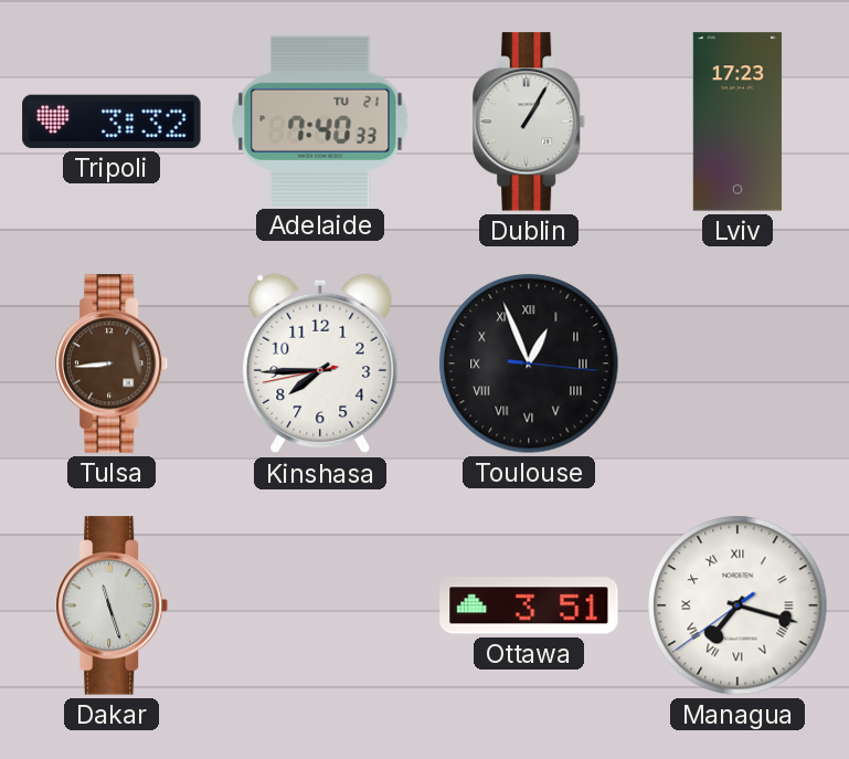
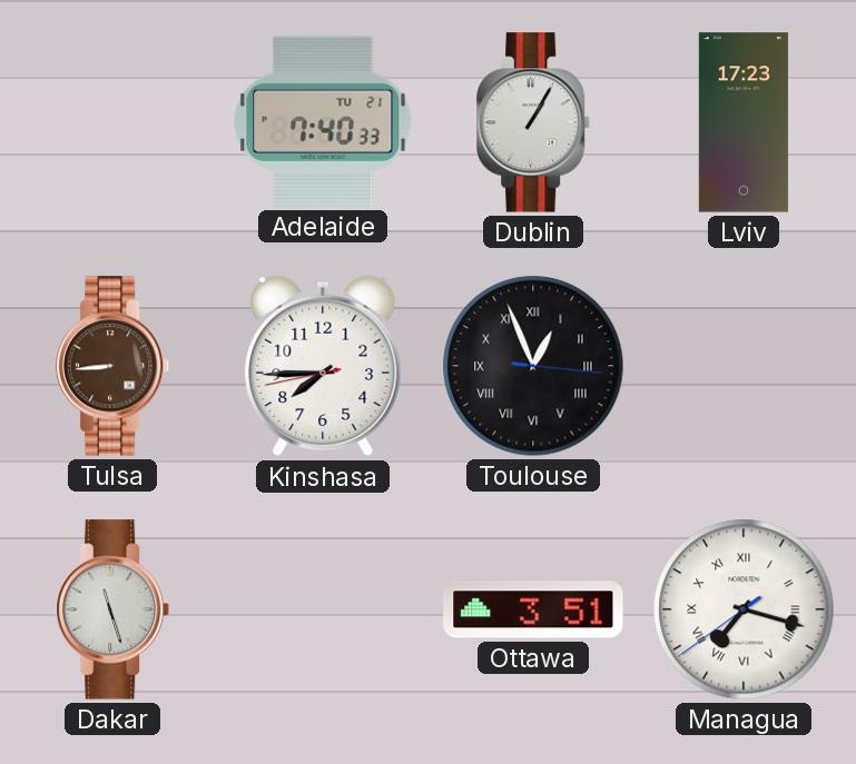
Tripoli: 3:32 -> none
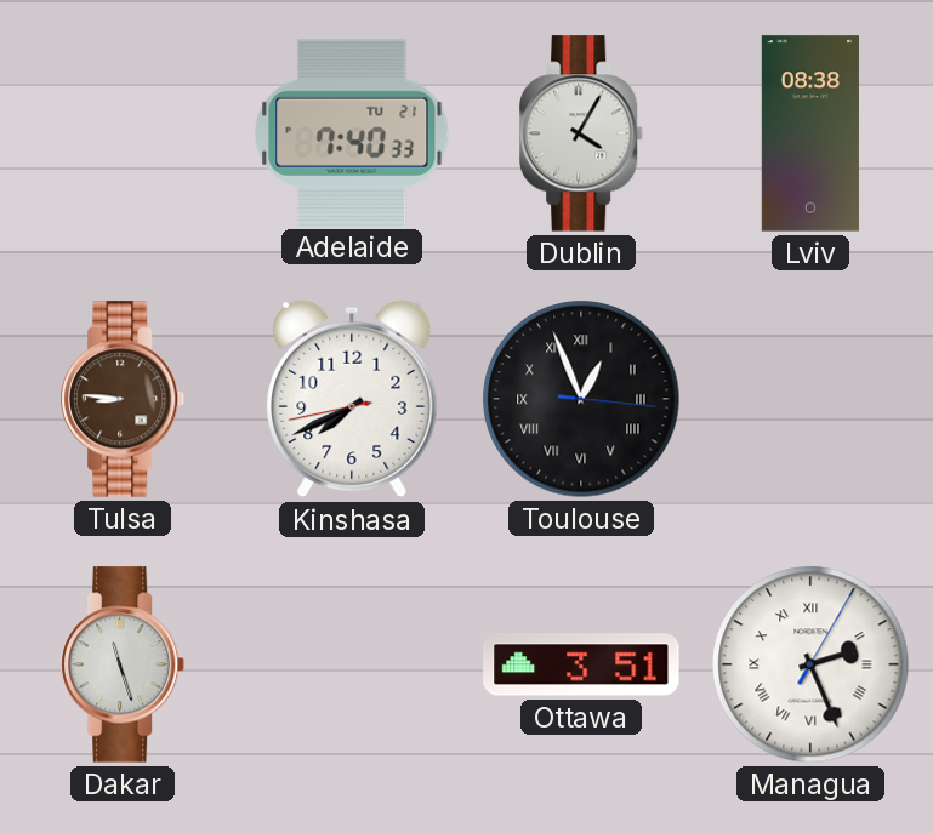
Dublin: 1:05 -> 4:05
Lviv: 17:23 -> 08:38
Tulsa: 8:44 -> 8:46
Kinshasa: 7:44 -> 7:40
Managua: 7:17 -> 2:26
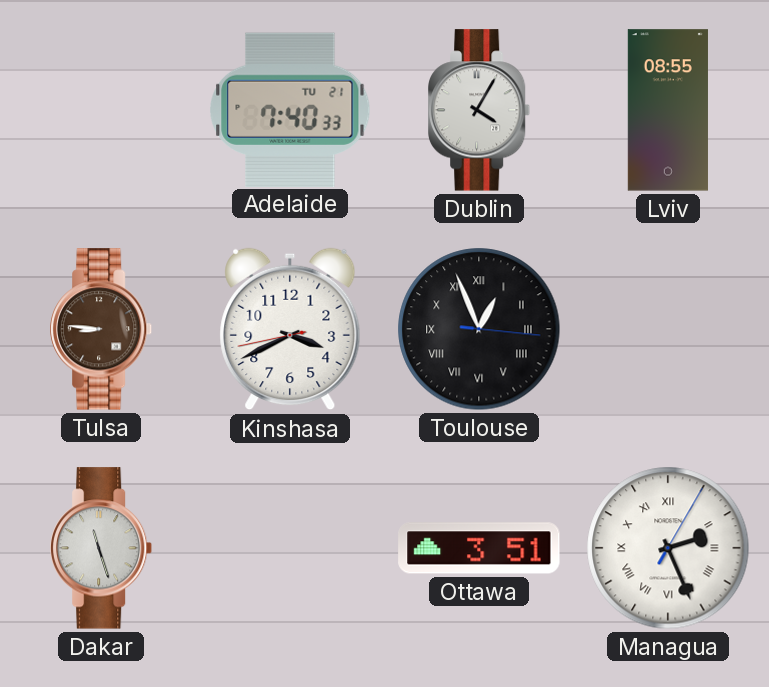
Lviv: 08:38 -> 08:55
Kinshasa: 7:40 -> 3:40
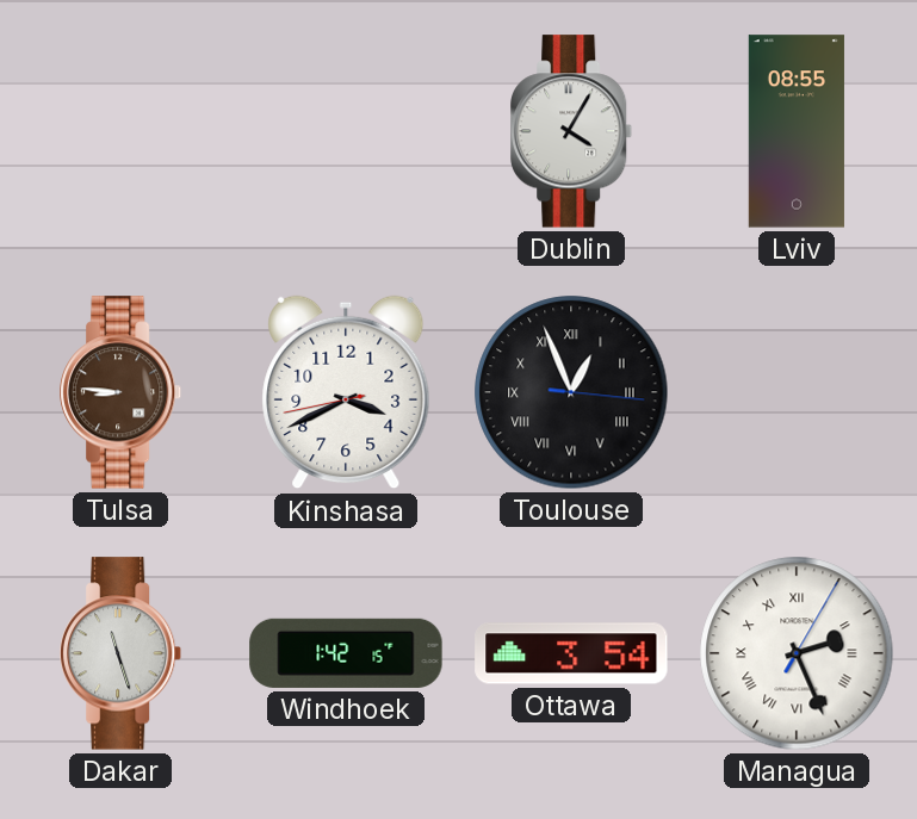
Adelaide: 7:40 -> none
Windhoek: none -> 1:42
Ottawa: 3:51 -> 3:54
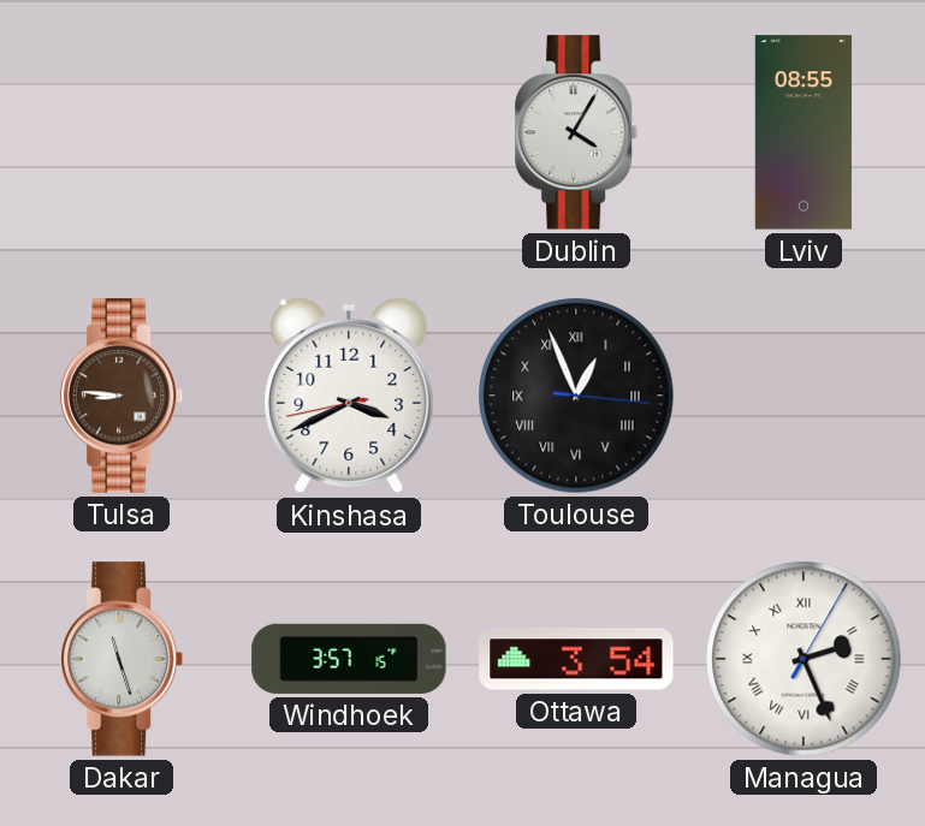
Windhoek: 1:42 -> 3:57
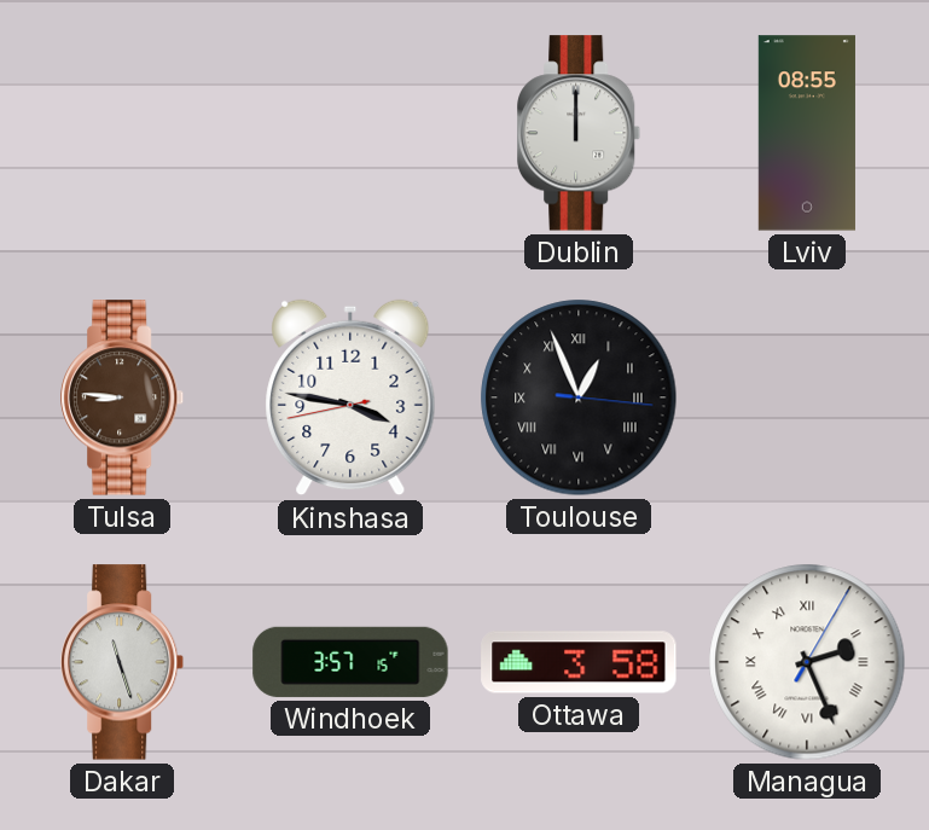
Dublin: 4:05 -> 12:00
Kinshasa: 3:40 -> 3:46
Ottawa: 3:54 -> 3:58
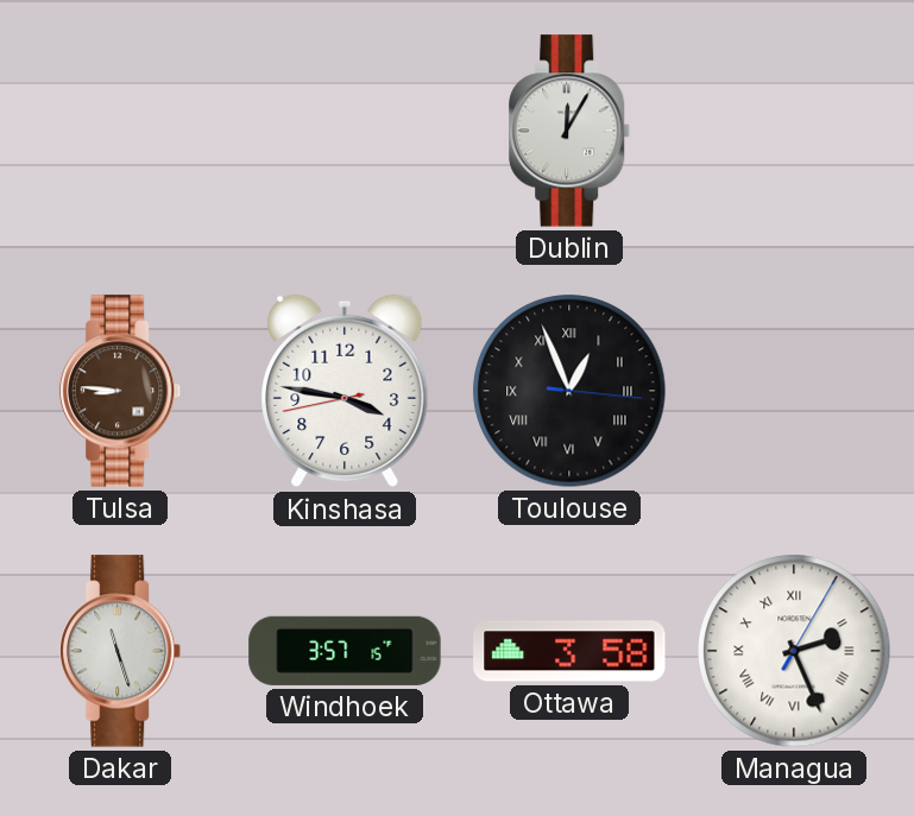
Dublin: 12:00 -> 12:05
Lviv: 08:55 -> none
